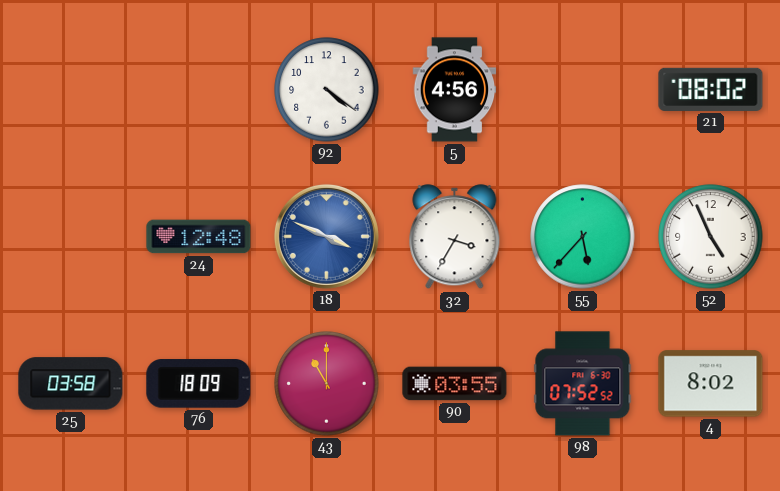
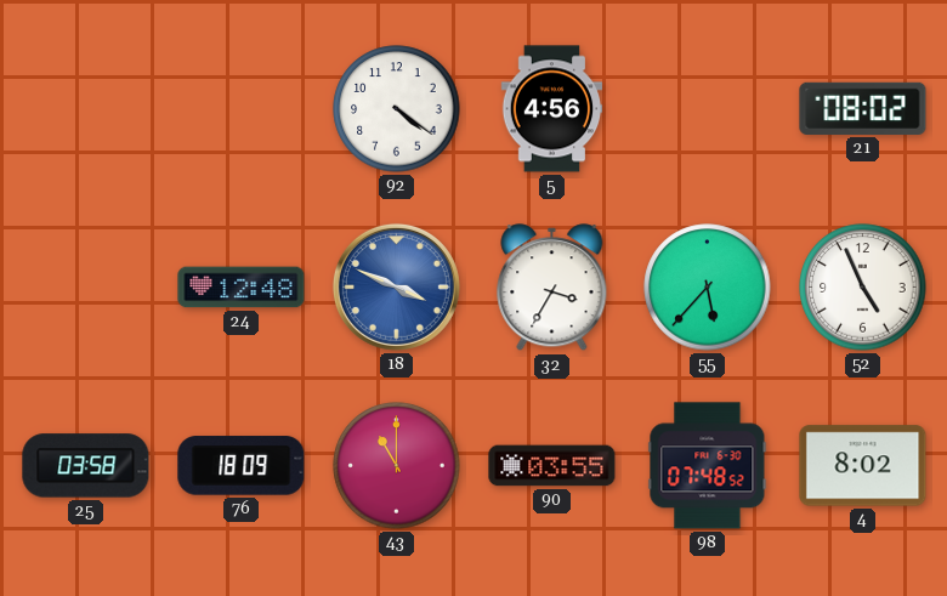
98: 07:52 -> 07:48
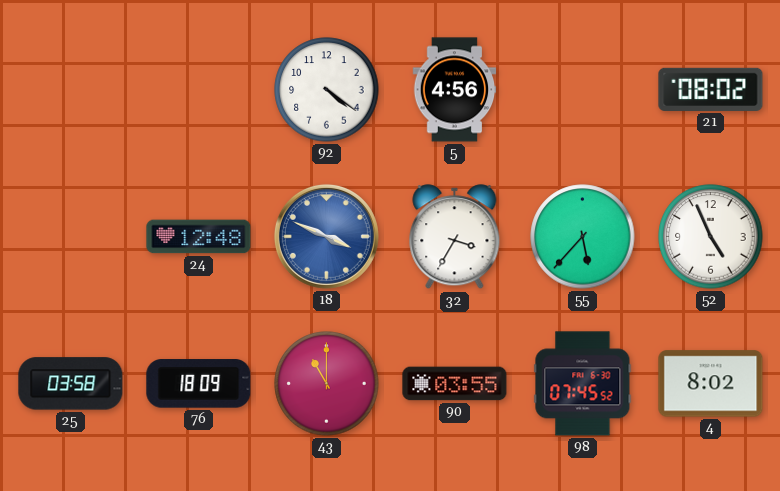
98: 07:48 -> 07:45
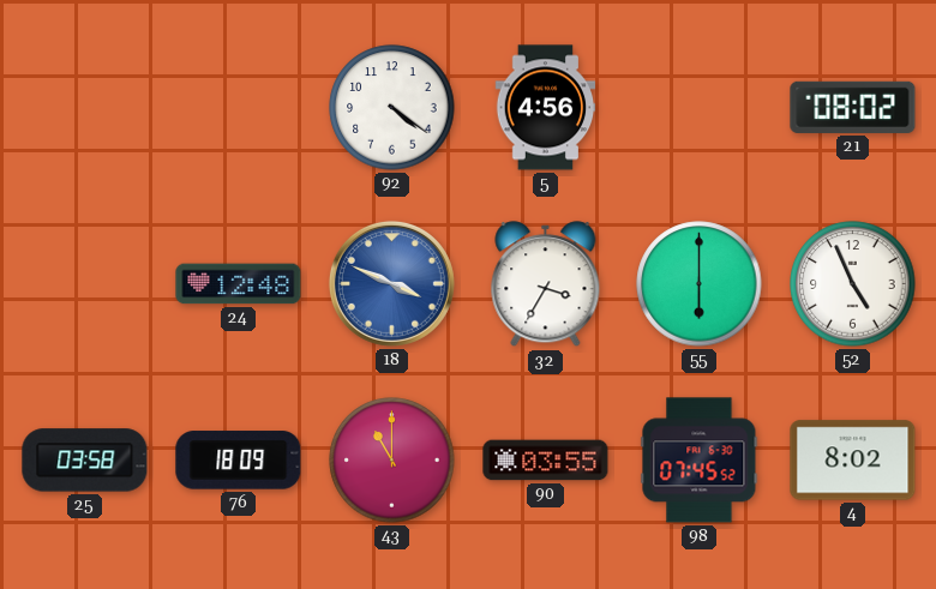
55: 5:37 -> 6:00
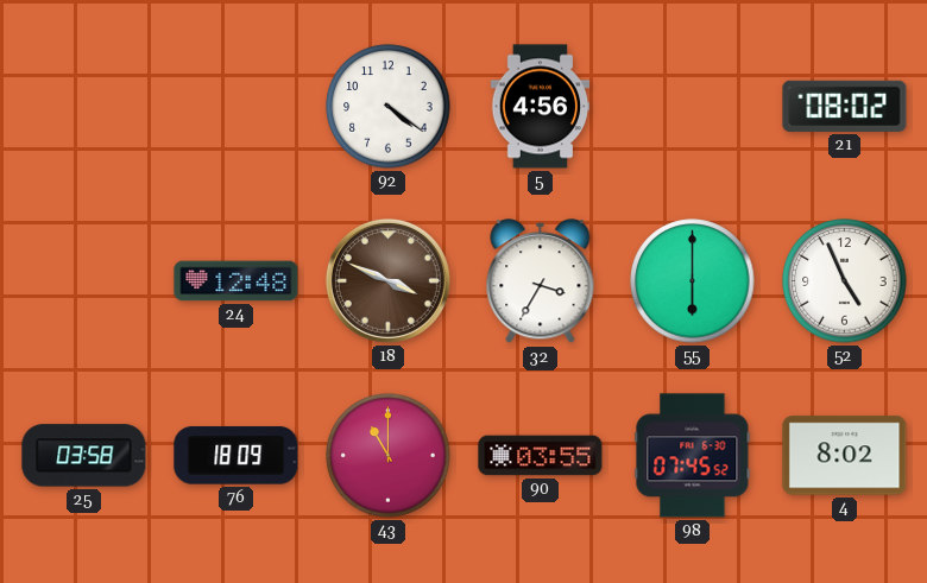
18 dial: blue -> brown
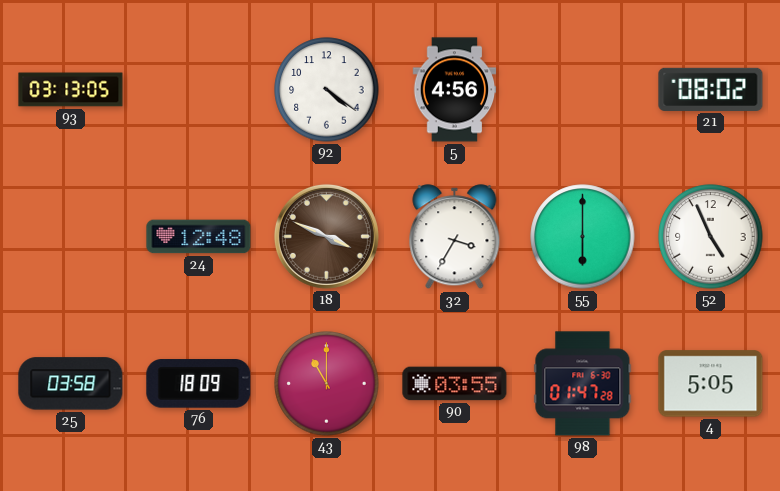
93: none -> 03:13
98: 07:45 -> 01:47
4: 8:02 -> 5:05
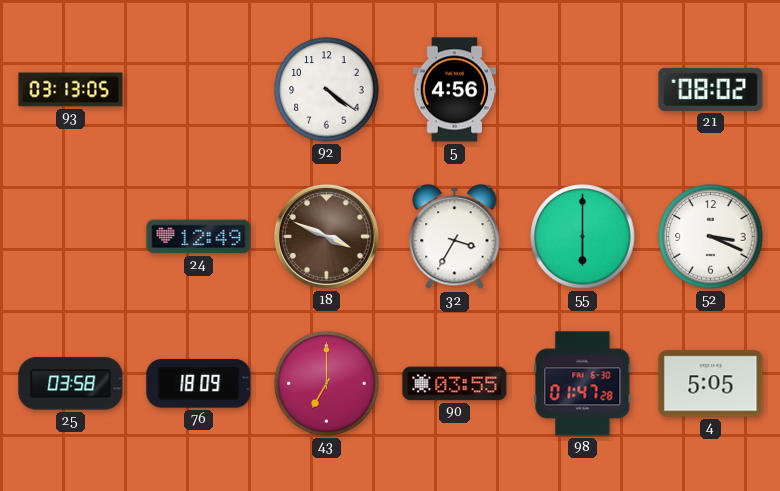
24: 12:48 -> 12:49
52: 4:56 -> 3:19
43: 11:00 -> 7:00
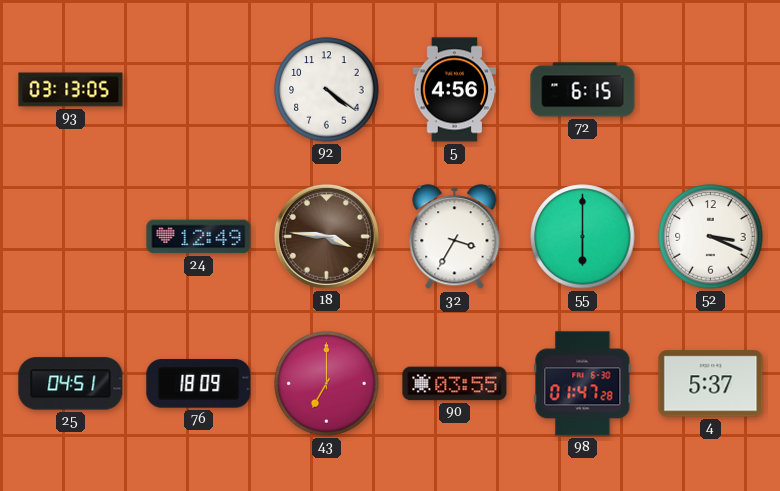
72: none -> 6:15
21: 08:02 -> none
18: 3:49 -> 3:46
25: 03:58 -> 04:51
4: 5:05 -> 5:37
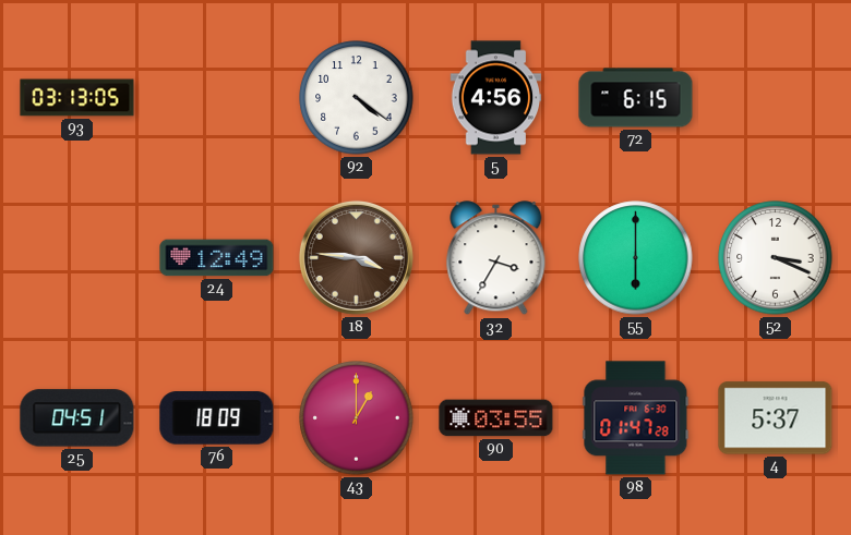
43: 7:00 -> 1:00
